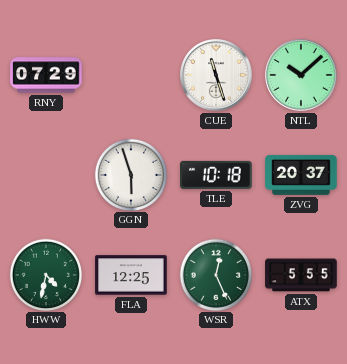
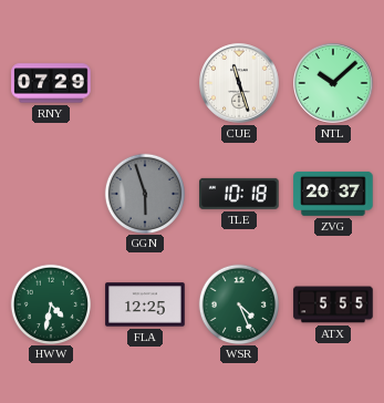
GGN dial: white -> grey
WSR: 12:26 -> 4:26
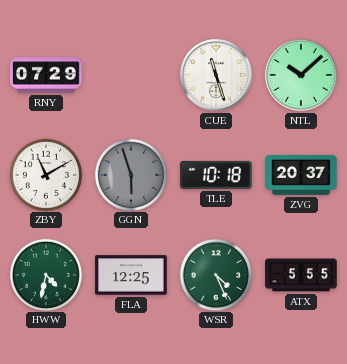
ZBY: none -> 11:10
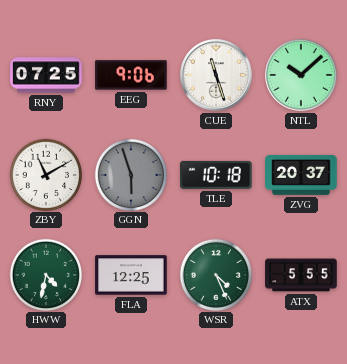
RNY: 07:29 -> 07:25
EEG: none -> 9:06
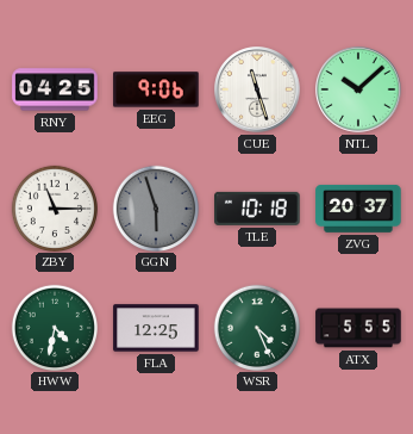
RNY: 07:25 -> 04:25
ZBY: 11:10 -> 11:15
